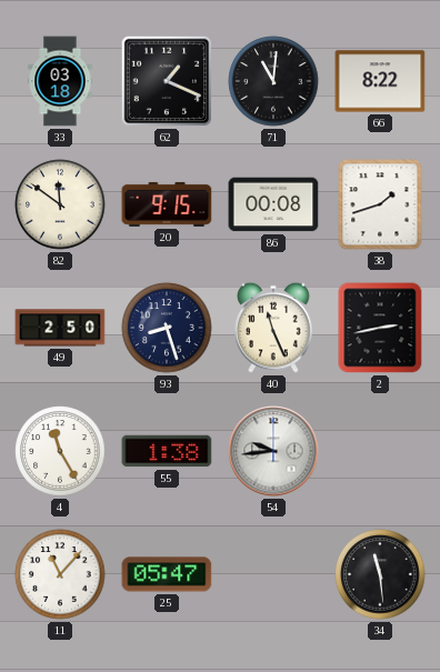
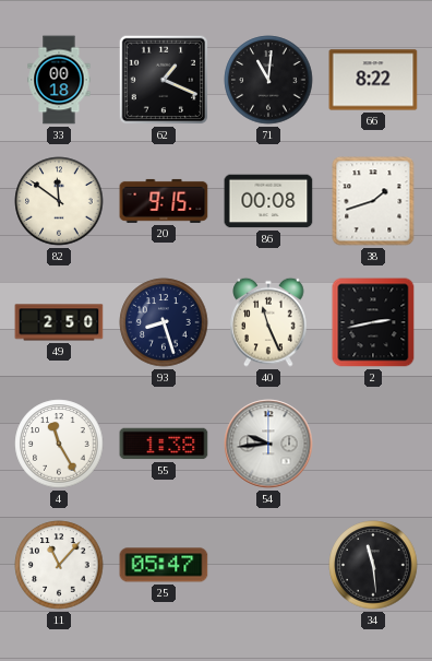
33: 03:18 -> 00:18
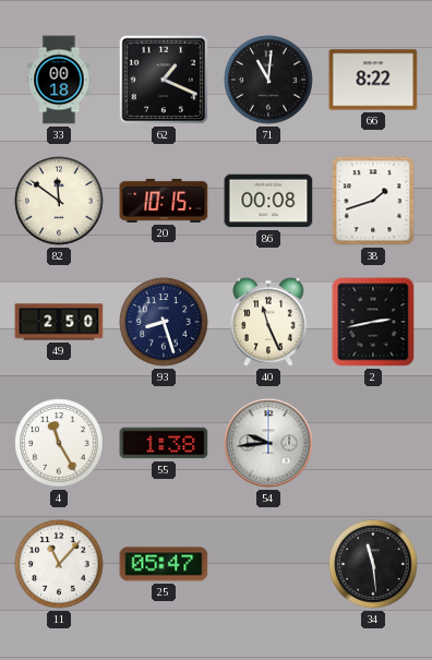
20: 9:15 -> 10:15
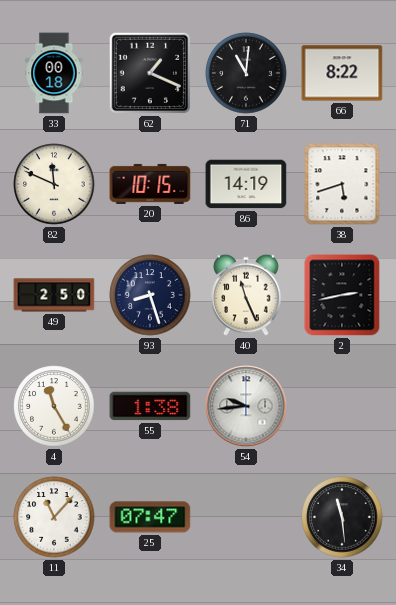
82: 11:51 -> 11:49
86: 00:08 -> 14:19
38: 1:42 -> 5:42
25: 05:47 -> 07:47
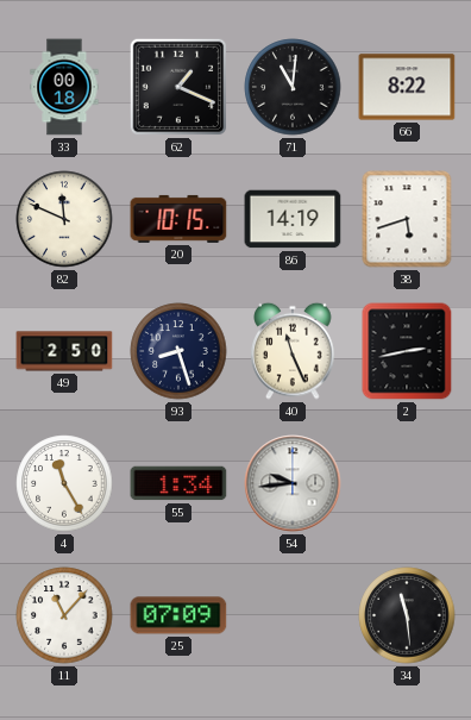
55: 1:38 -> 1:34
25: 07:47 -> 07:09
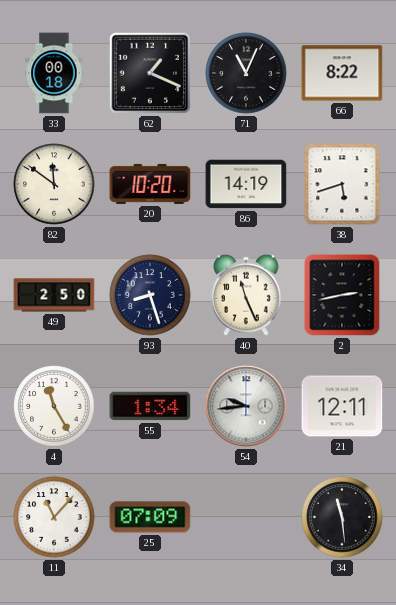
71: 11:01 -> 11:04
82: 11:49 -> 11:51
20: 10:15 -> 10:20
21: none -> 12:11
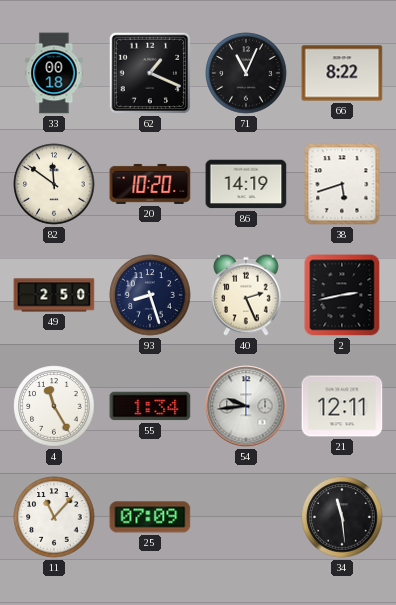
40: 11:26 -> 2:26
